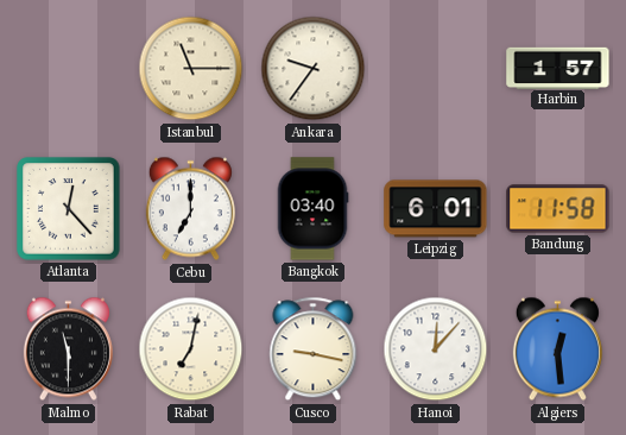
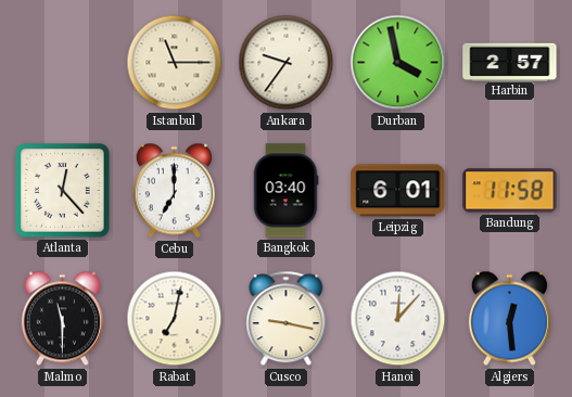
Durban: none -> 3:58
Harbin: 1:57 -> 2:57
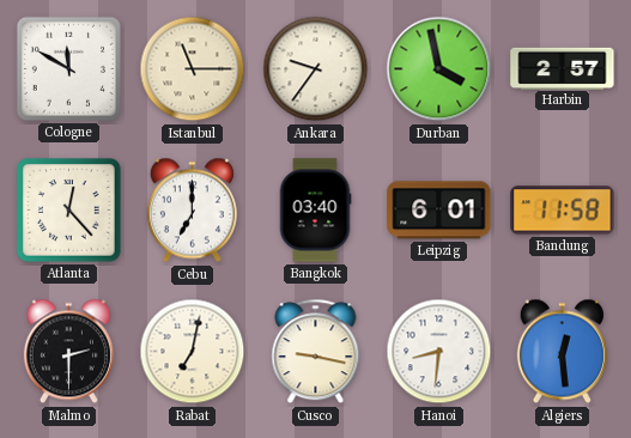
Cologne: none -> 11:50
Malmo: 11:30 -> 2:30
Hanoi: 12:07 -> 8:31
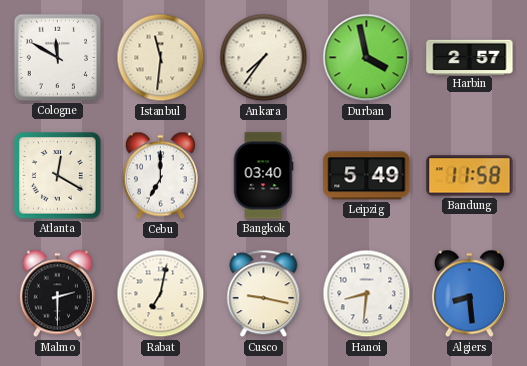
Istanbul: 11:15 -> 11:31
Ankara: 9:36 -> 7:36
Atlanta: 12:23 -> 12:20
Leipzig: 6:01 -> 5:49
Algiers: 12:29 -> 8:29
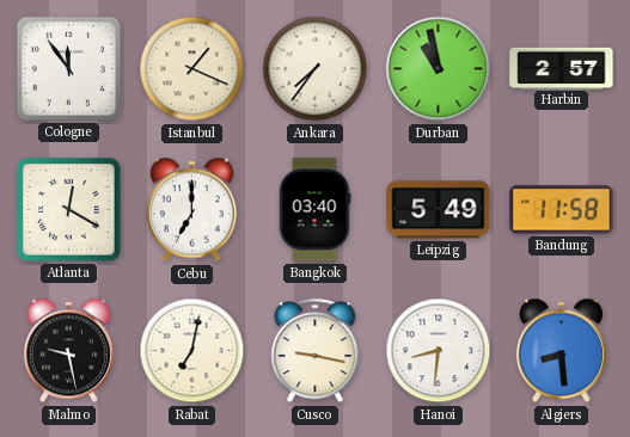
Cologne: 11:50 -> 11:54
Istanbul: 11:31 -> 1:19
Durban: 3:58 -> 10:58
Malmo: 2:30 -> 9:28
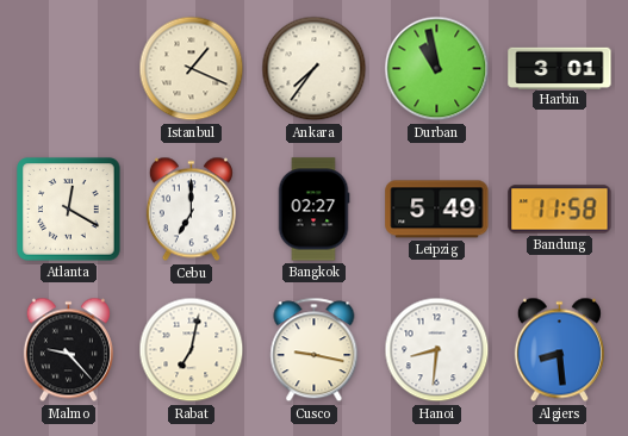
Cologne: 11:54 -> none
Harbin: 2:57 -> 3:01
Bangkok: 03:40 -> 02:27
Malmo: 9:28 -> 9:23
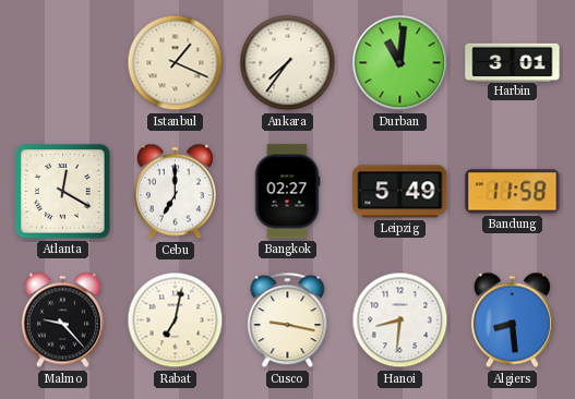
Durban: 10:58 -> 11:01
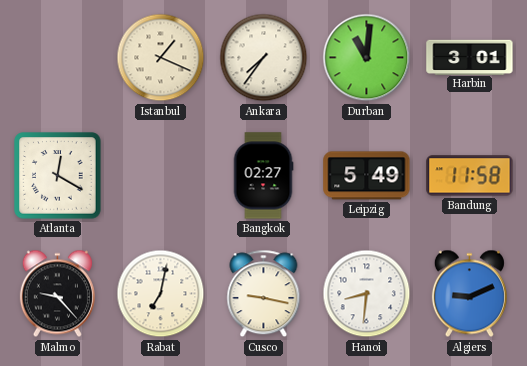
Cebu: 7:00 -> none
Algiers: 8:29 -> 9:11
